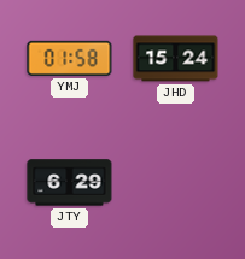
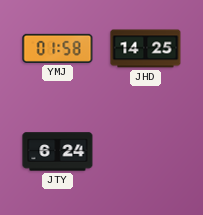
JHD: 15:24 -> 14:25
JTY: 6:29 -> 6:24
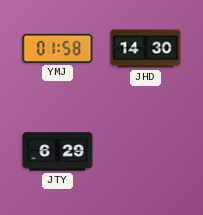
JHD: 14:25 -> 14:30
JTY: 6:24 -> 6:29
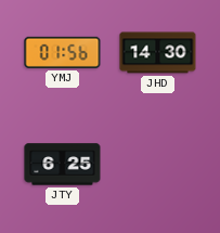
YMJ: 01:58 -> 01:56
JTY: 6:29 -> 6:25
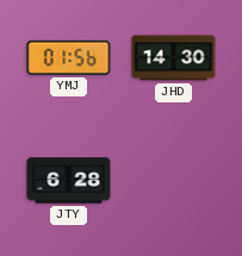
JTY: 6:25 -> 6:28
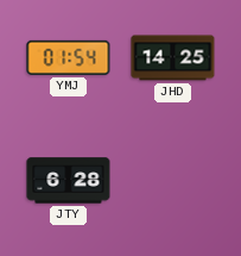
YMJ: 01:56 -> 01:54
JHD: 14:30 -> 14:25
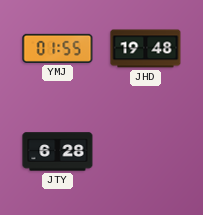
YMJ: 01:54 -> 01:55
JHD: 14:25 -> 19:48
